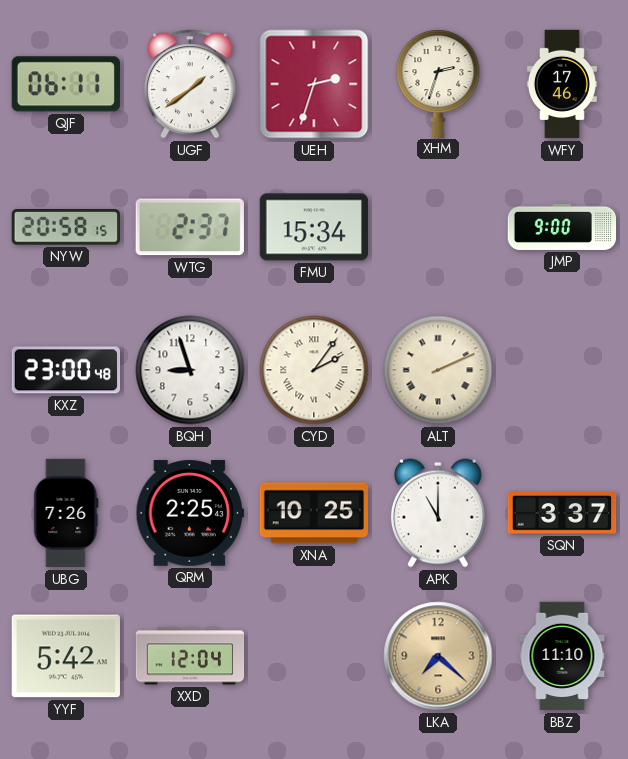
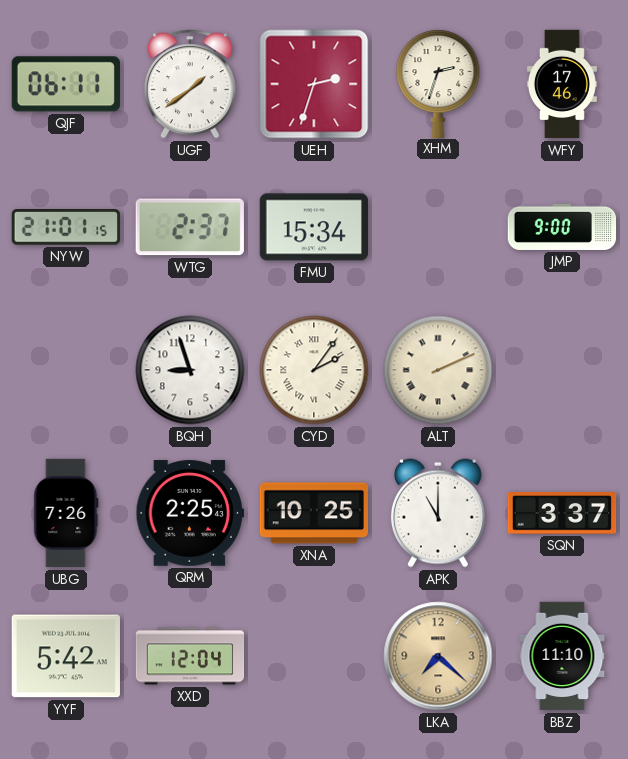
NYW: 20:58 -> 21:01
KXZ: 23:00 -> none
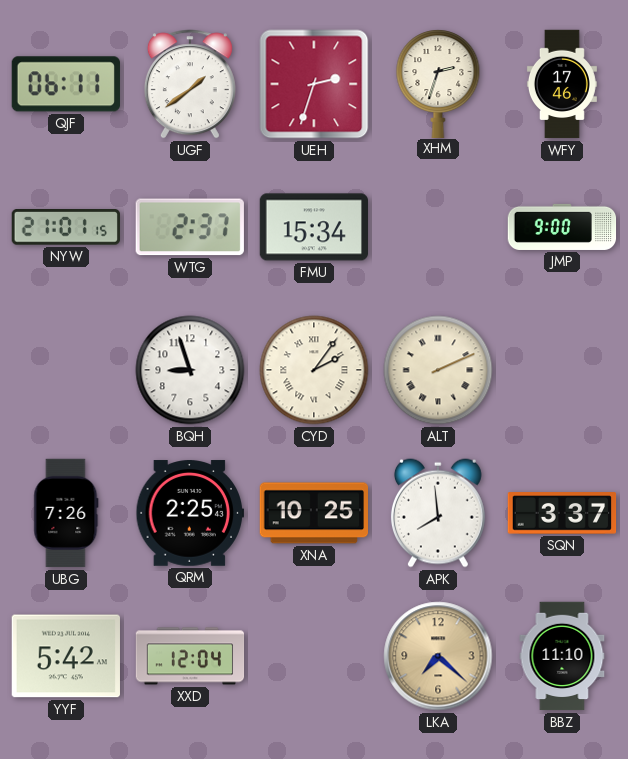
APK: 11:00 -> 7:59
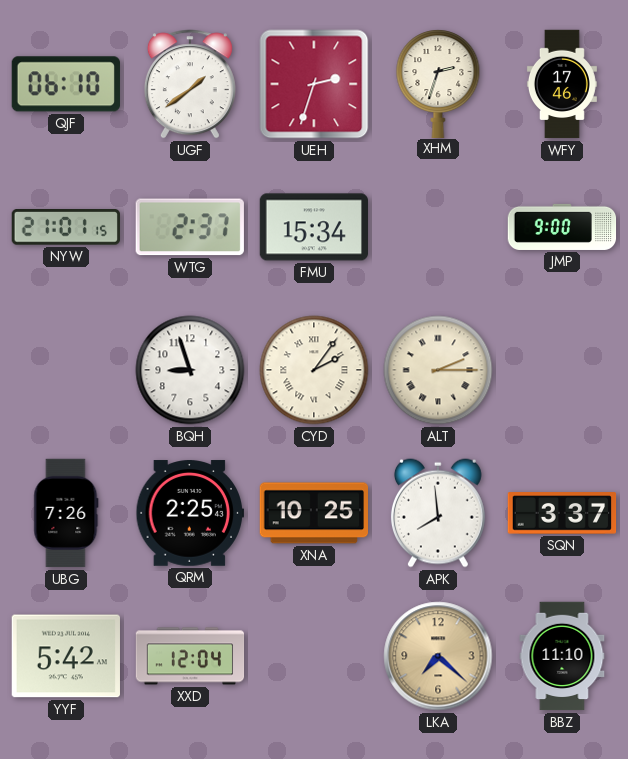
QJF: 06:11 -> 06:10
ALT: 2:11 -> 2:15
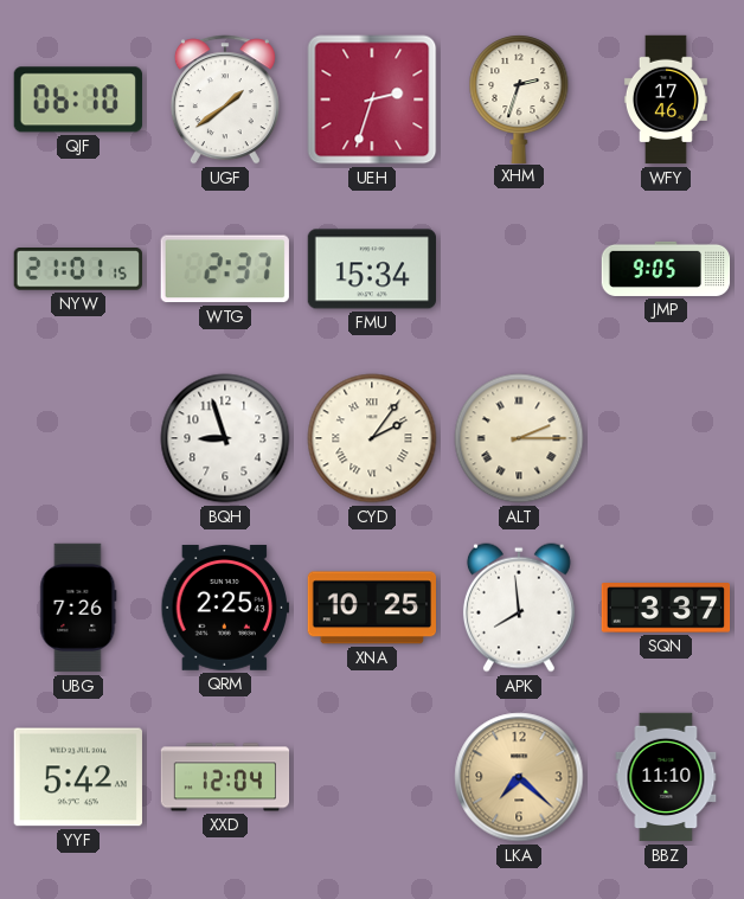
JMP: 9:00 -> 9:05
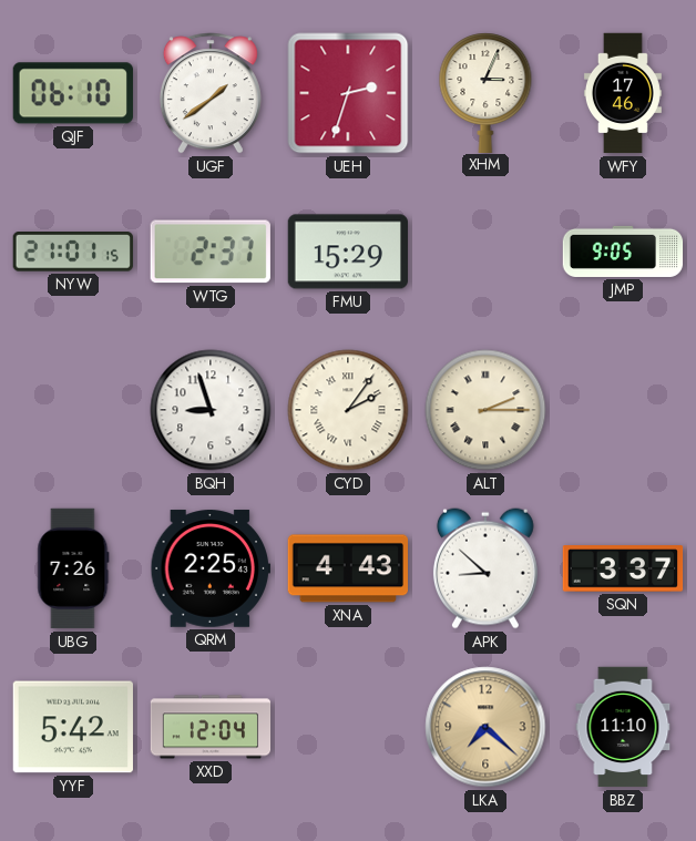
XHM: 2:33 -> 3:04
FMU: 15:34 -> 15:29
XNA: 10:25 -> 4:43
APK: 7:59 -> 8:52
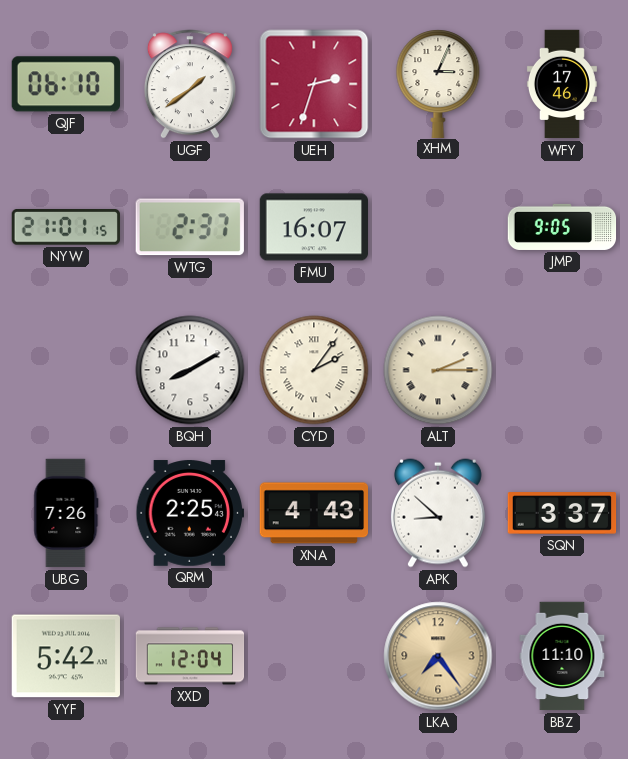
FMU: 15:29 -> 16:07
BQH: 8:57 -> 8:10
LKA: 7:22 -> 7:24
